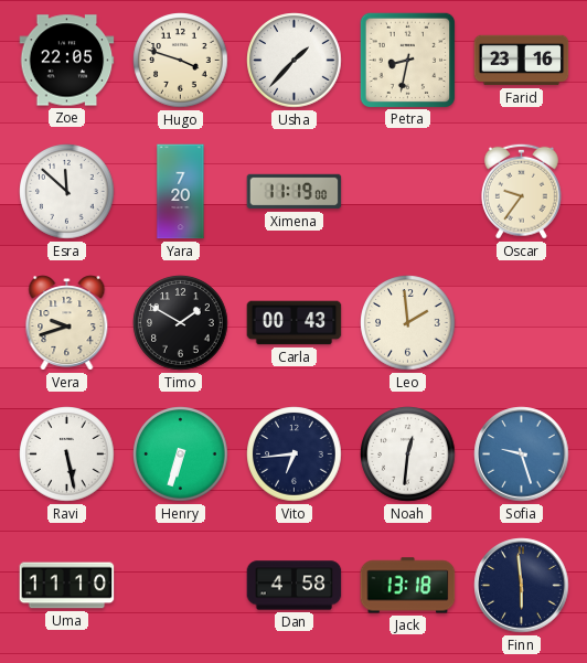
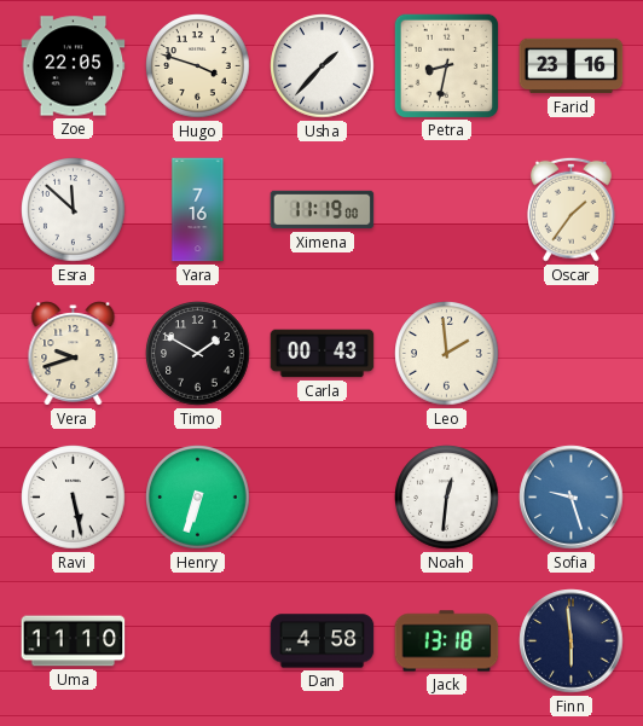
Yara: 7:20 -> 7:16
Oscar: 9:36 -> 1:36
Vito: 6:44 -> none
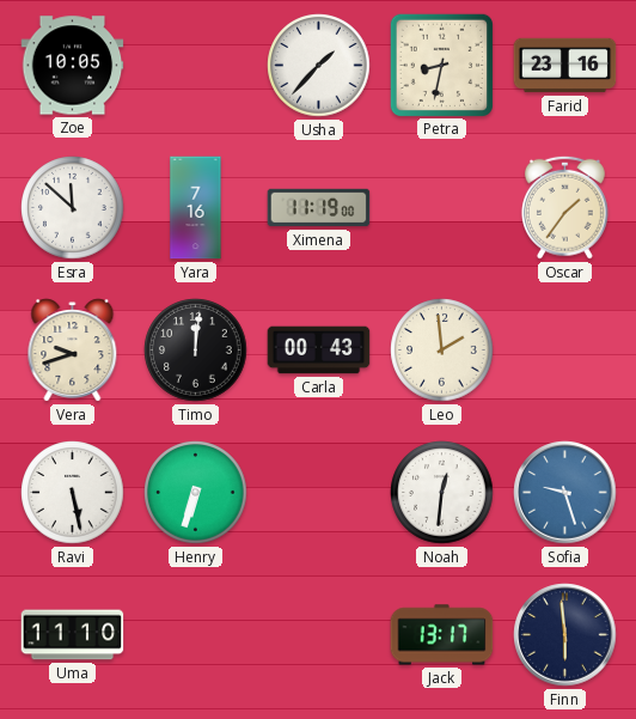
Zoe: 22:05 -> 10:05
Hugo: 3:48 -> none
Timo: 1:50 -> 12:01
Dan: 4:58 -> none
Jack: 13:18 -> 13:17
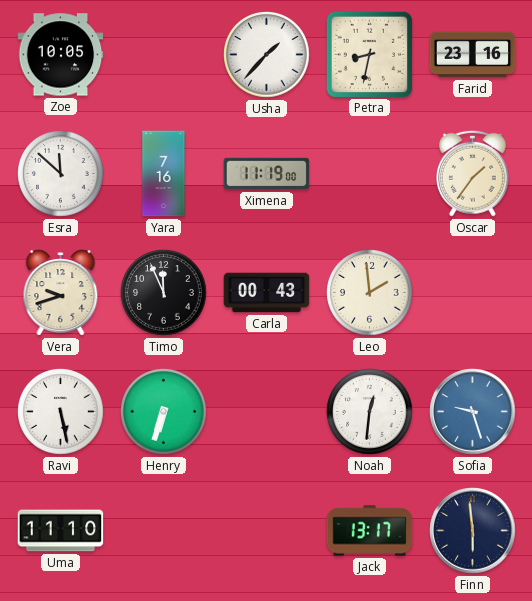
Timo: 12:01 -> 11:56
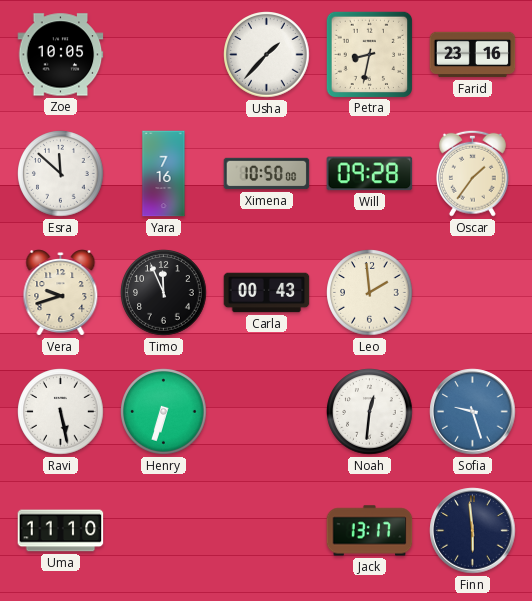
Ximena: 11:19 -> 10:50
Will: none -> 09:28
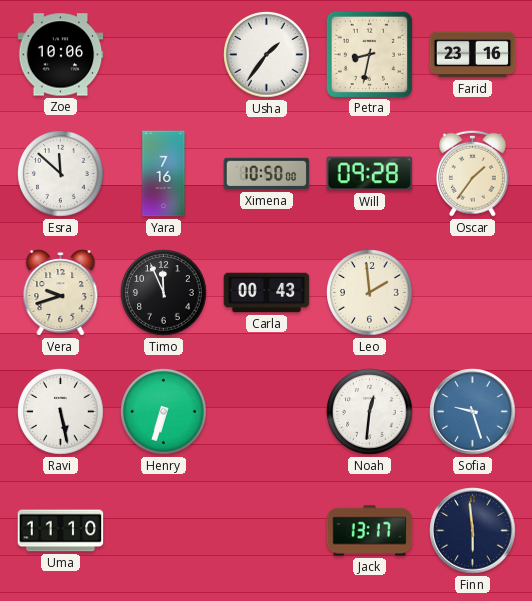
Zoe: 10:05 -> 10:06
Usha: 1:37 -> 1:36
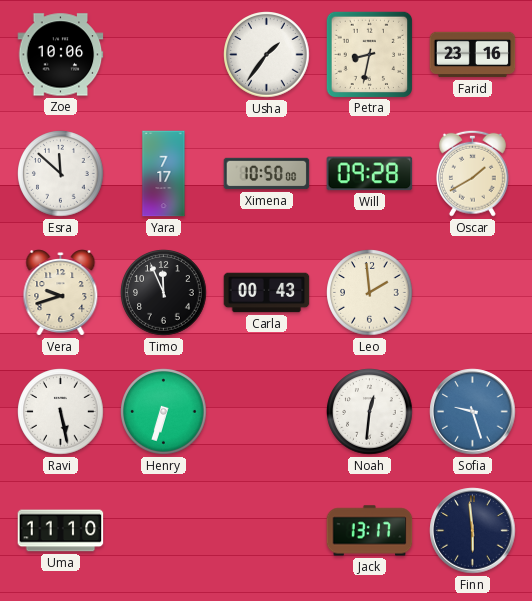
Yara: 7:16 -> 7:17
Oscar: 1:36 -> 1:40
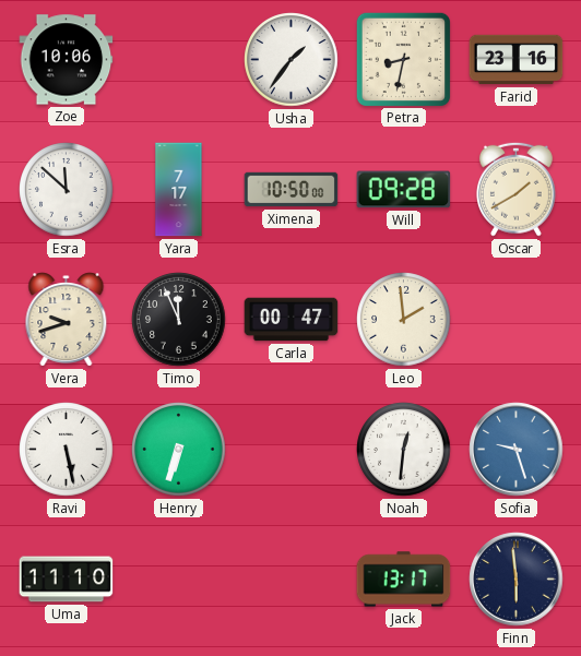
Carla: 00:43 -> 00:47
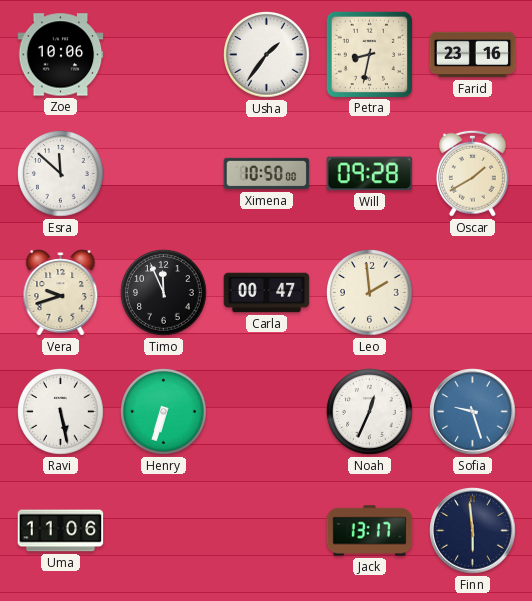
Yara: 7:17 -> none
Noah: 12:31 -> 12:34
Uma: 11:10 -> 11:06
